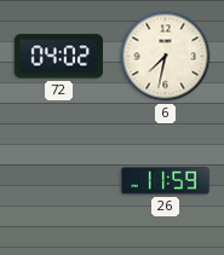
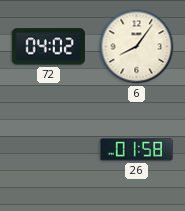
6: 7:32 -> 8:06
26: 11:59 -> 01:58
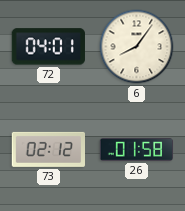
72: 04:02 -> 04:01
73: none -> 02:12
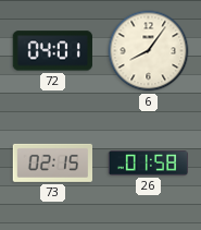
73: 02:12 -> 02:15
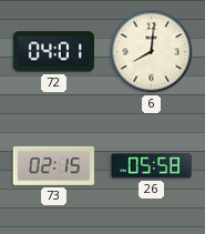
6: 8:06 -> 8:01
26: 01:58 -> 05:58
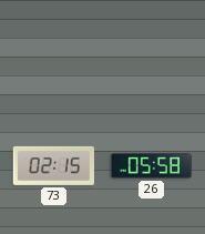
72: 04:01 -> none
6: 8:01 -> none
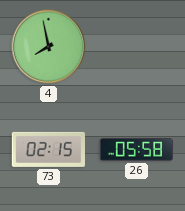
4: none -> 7:58
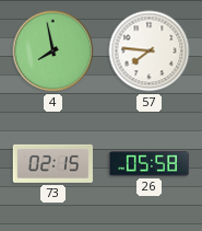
57: none -> 7:46
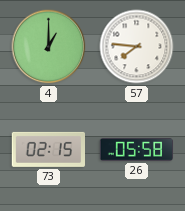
4: 7:58 -> 1:00
